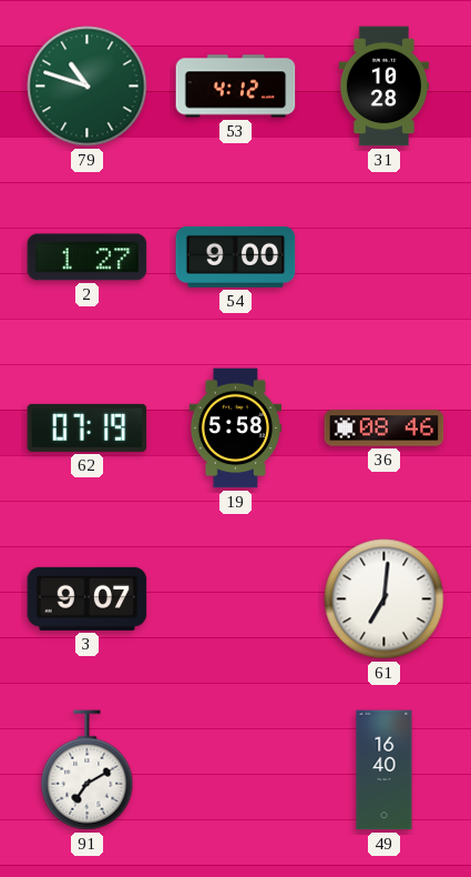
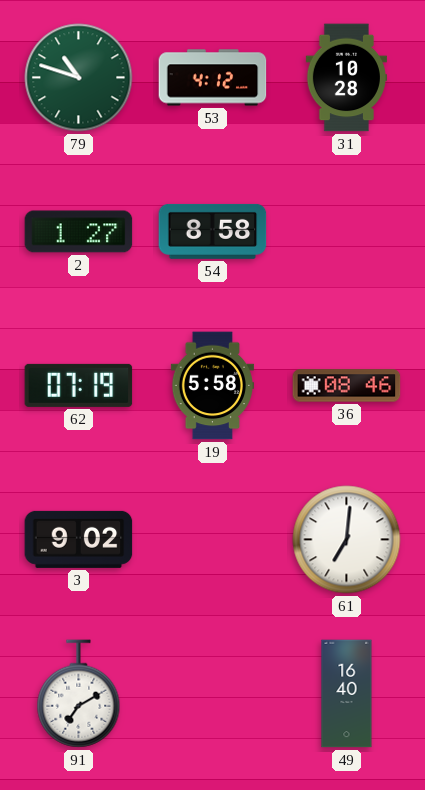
54: 9:00 -> 8:58
3: 9:07 -> 9:02
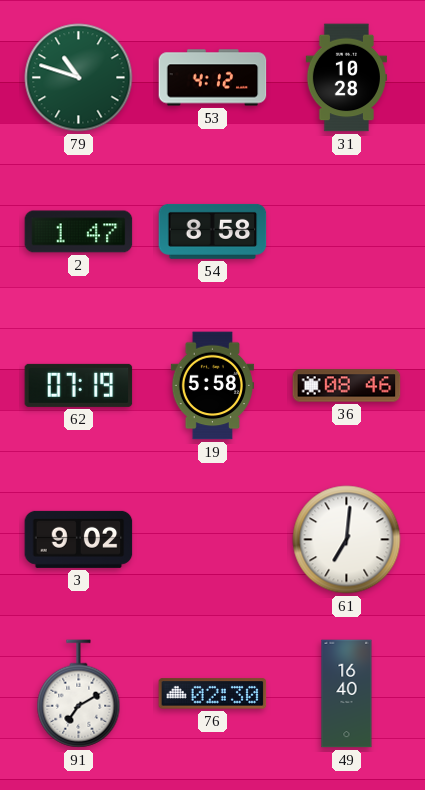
2: 1:27 -> 1:47
76: none -> 02:30
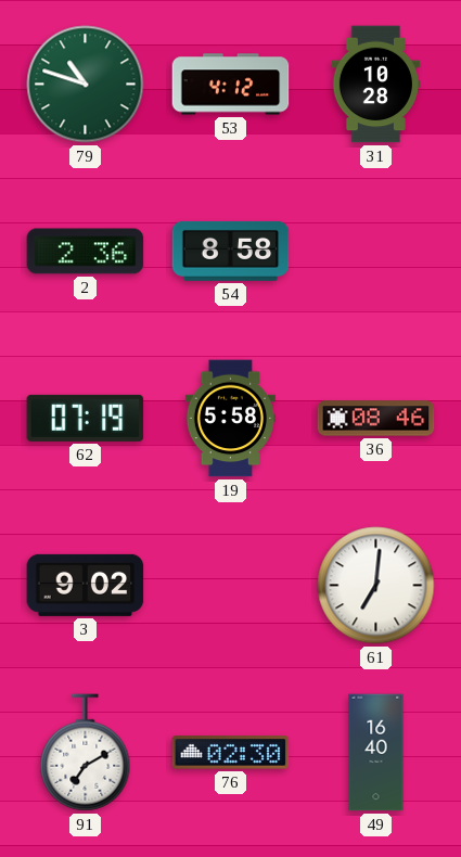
2: 1:47 -> 2:36
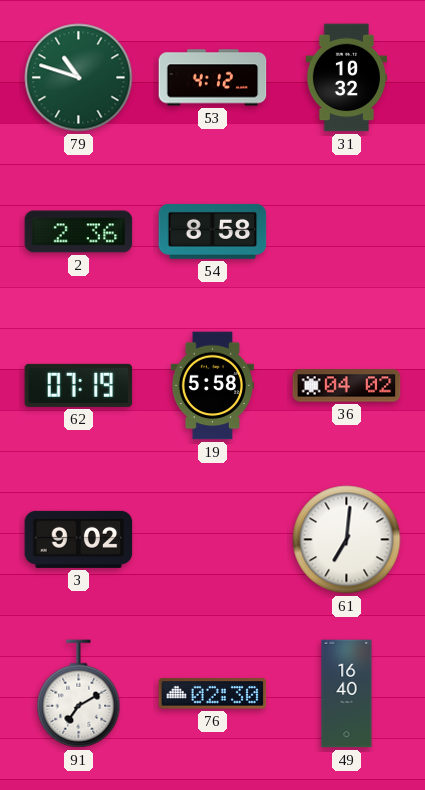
31: 10:28 -> 10:32
36: 08:46 -> 04:02
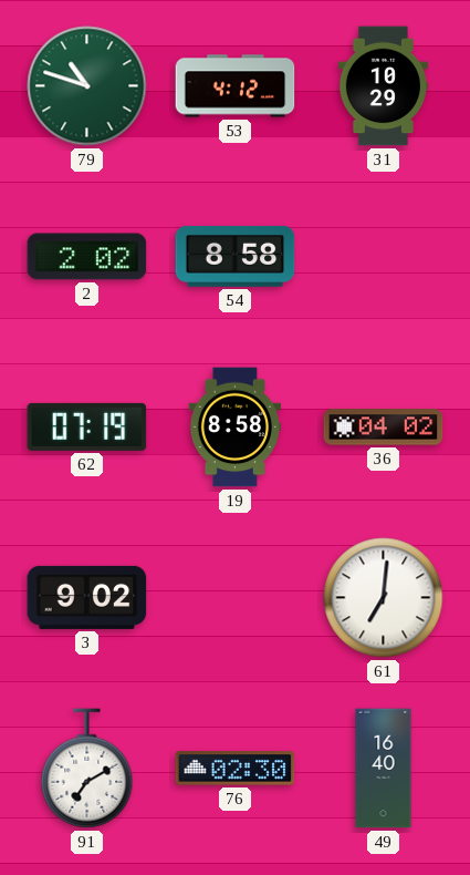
31: 10:32 -> 10:29
2: 2:36 -> 2:02
19: 5:58 -> 8:58
